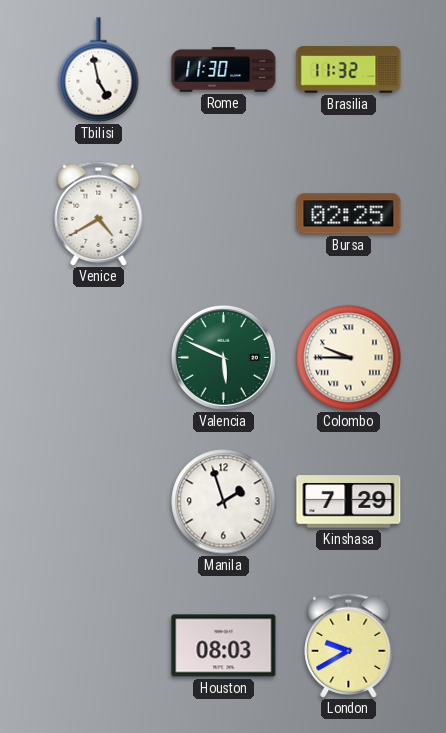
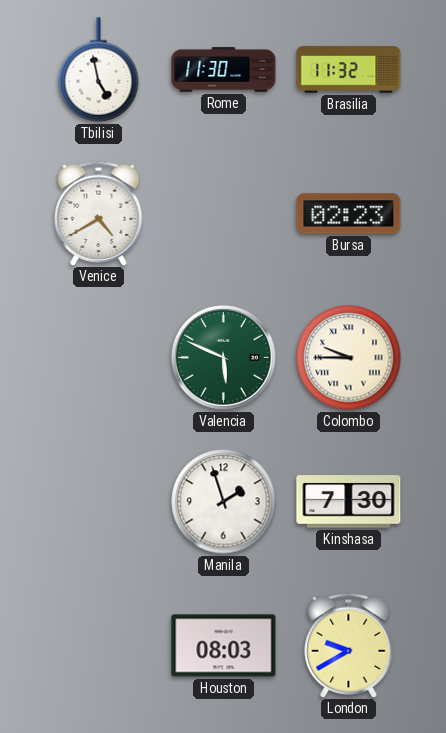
Bursa: 02:25 -> 02:23
Kinshasa: 7:29 -> 7:30
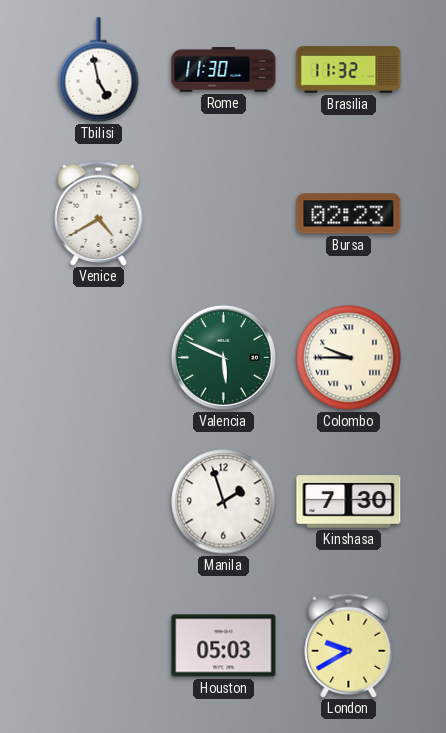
Houston: 08:03 -> 05:03
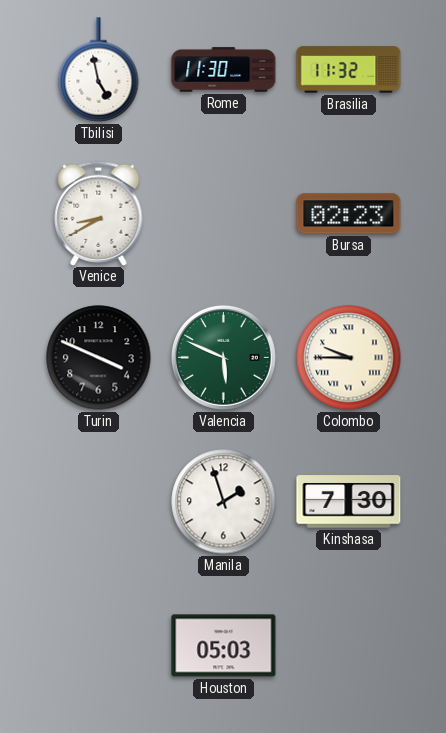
Venice: 4:40 -> 8:40
Turin: none -> 3:49
London: 9:40 -> none
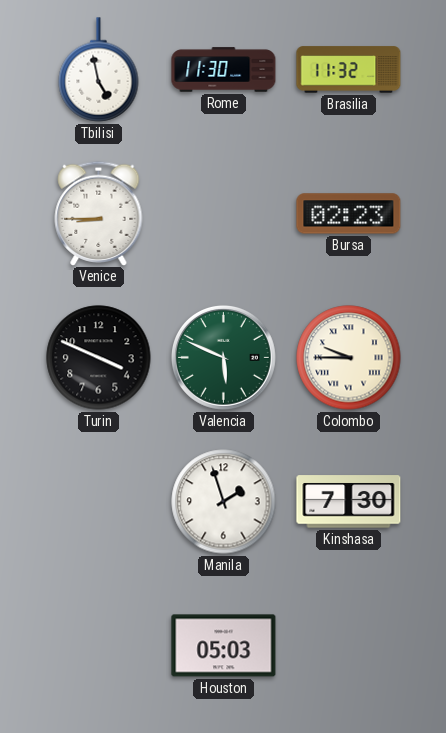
Venice: 8:40 -> 8:45
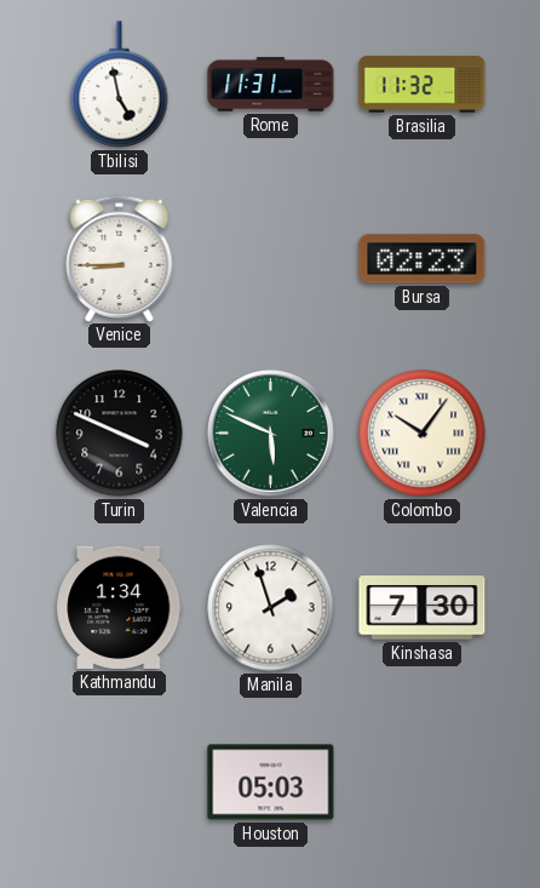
Rome: 11:30 -> 11:31
Colombo: 9:45 -> 10:06
Kathmandu: none -> 1:34
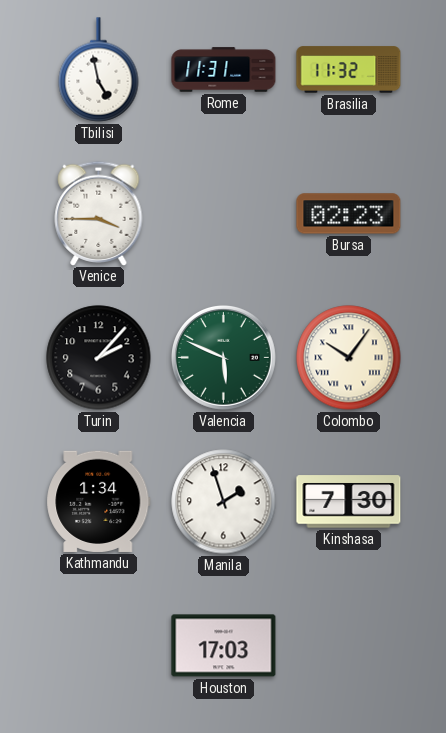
Venice: 8:45 -> 3:45
Turin: 3:49 -> 2:07
Houston: 05:03 -> 17:03
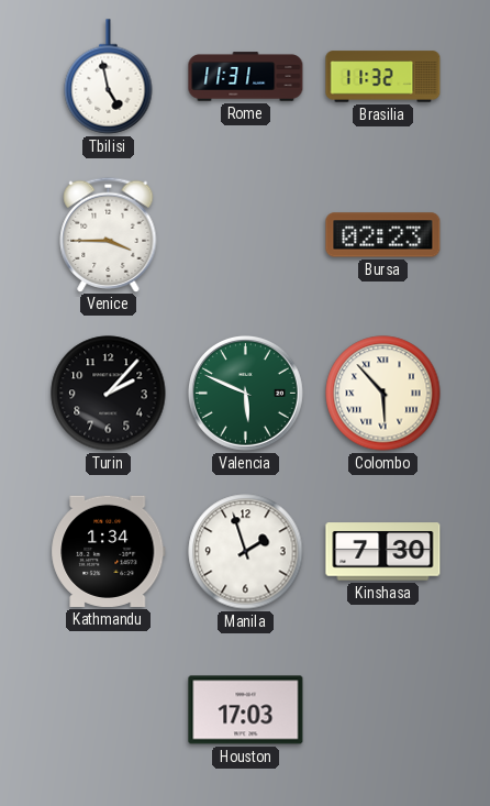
Colombo: 10:06 -> 5:53
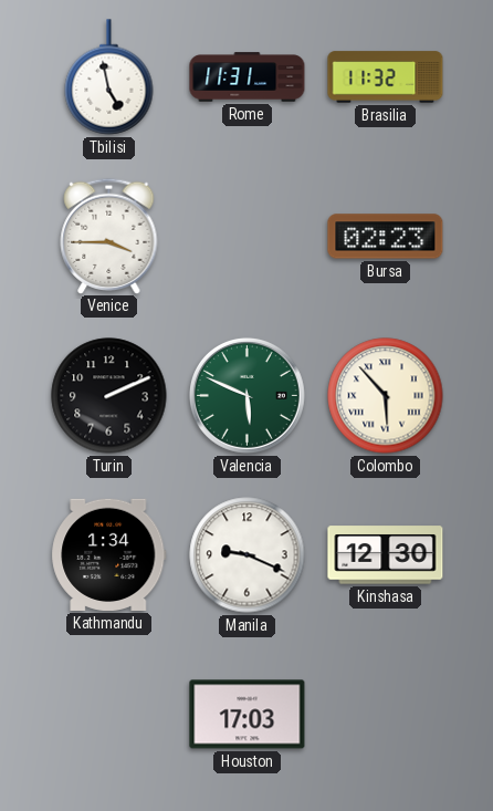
Turin: 2:07 -> 2:11
Manila: 1:57 -> 9:19
Kinshasa: 7:30 -> 12:30
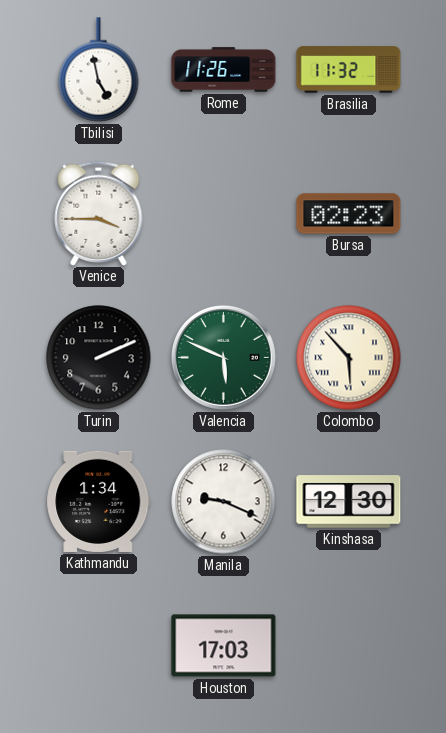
Rome: 11:31 -> 11:26
